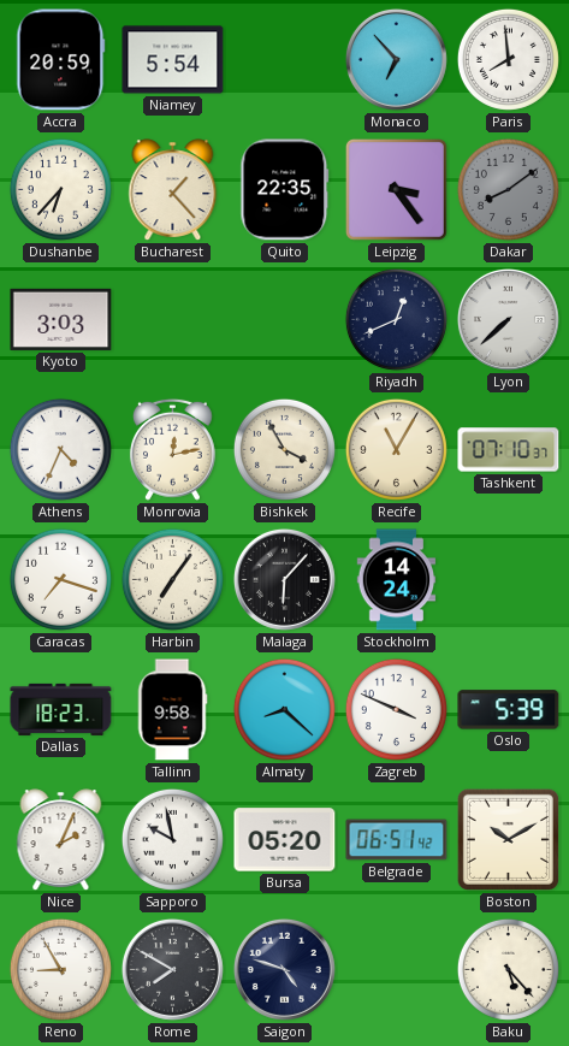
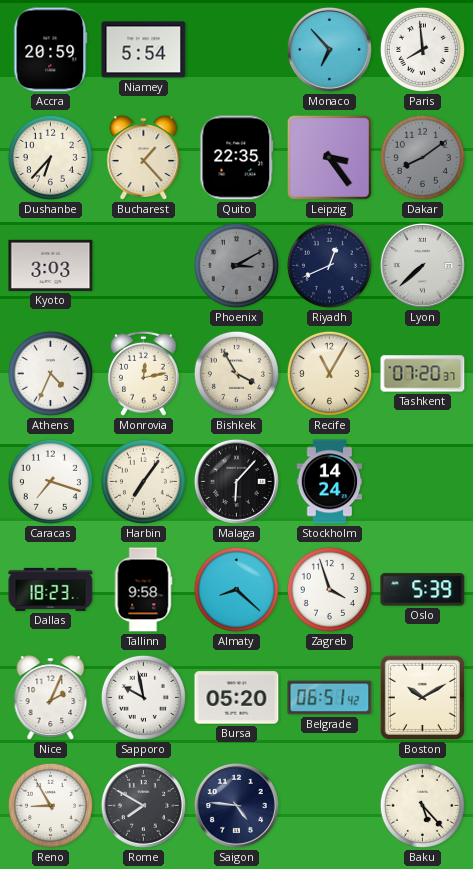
Phoenix: none -> 3:10
Tashkent: 07:10 -> 07:20
Zagreb: 3:49 -> 3:57
Saigon: 4:48 -> 4:46
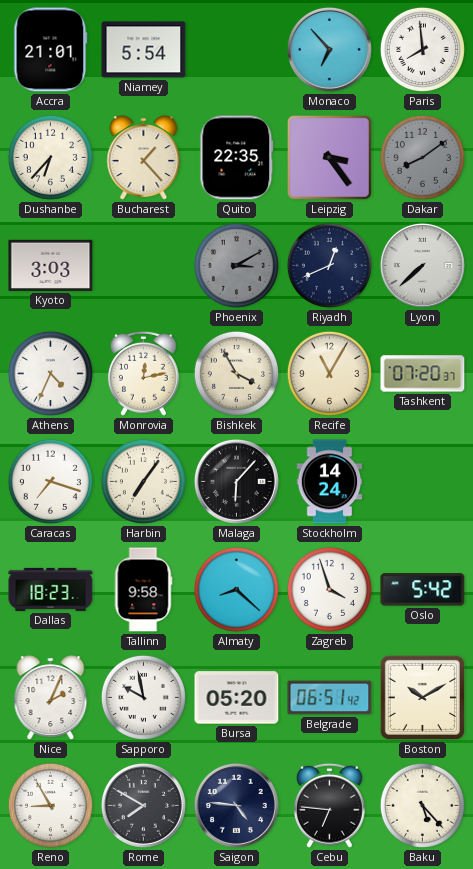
Accra: 20:59 -> 21:01
Oslo: 5:39 -> 5:42
Cebu: none -> 6:46
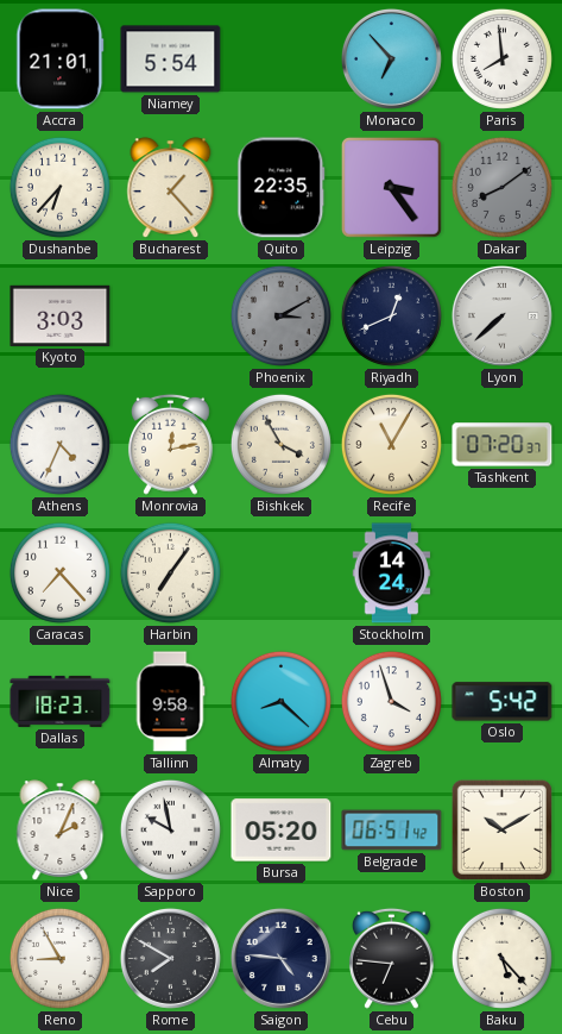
Caracas: 7:18 -> 7:23
Malaga: 6:07 -> none
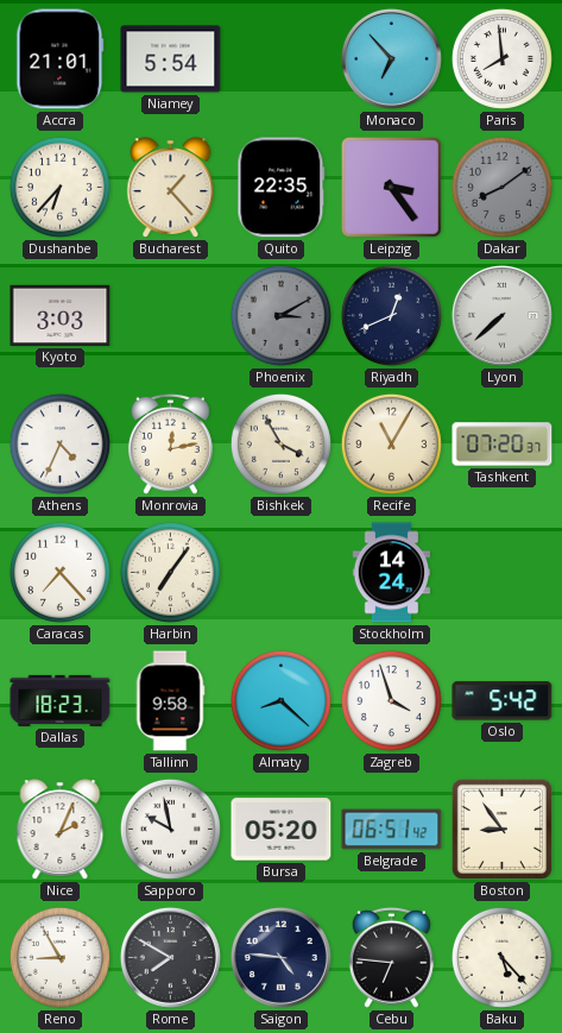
Boston: 10:10 -> 8:54
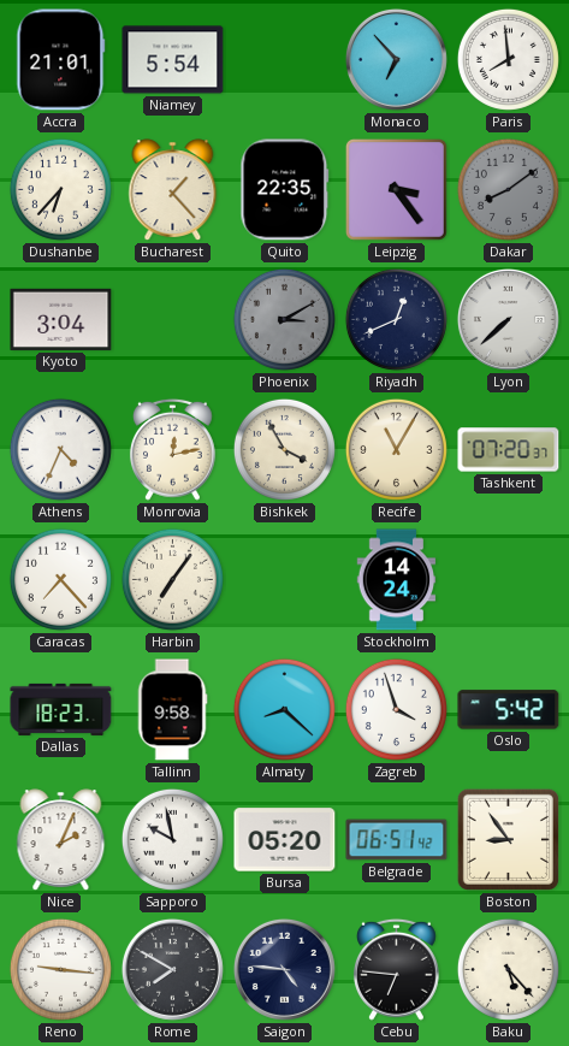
Kyoto: 3:03 -> 3:04
Reno: 8:55 -> 9:16
